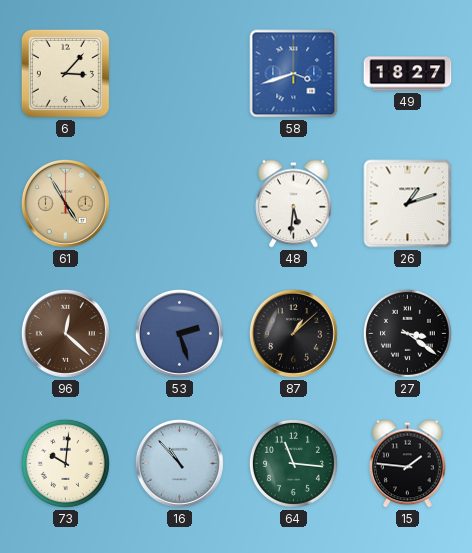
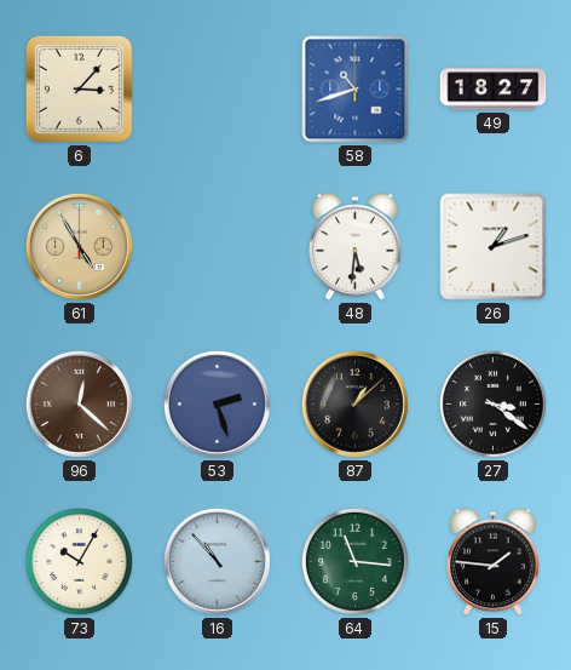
58: 3:42 -> 10:42
73: 10:01 -> 10:05
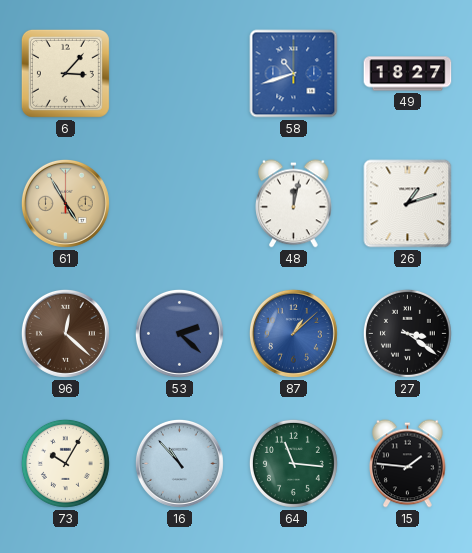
48: 5:31 -> 12:02
53: 2:27 -> 2:22
87 dial: black -> blue
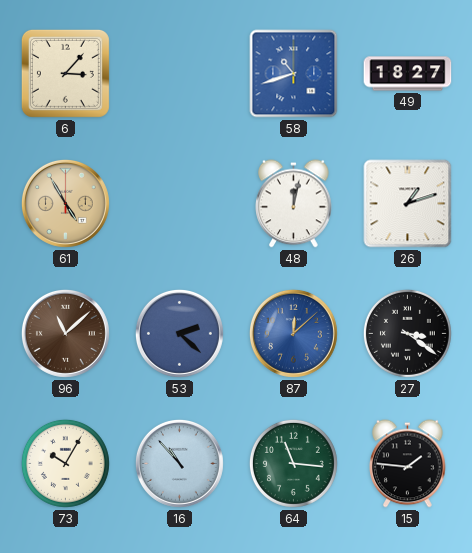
96: 12:22 -> 11:08
87: 1:08 -> 12:08
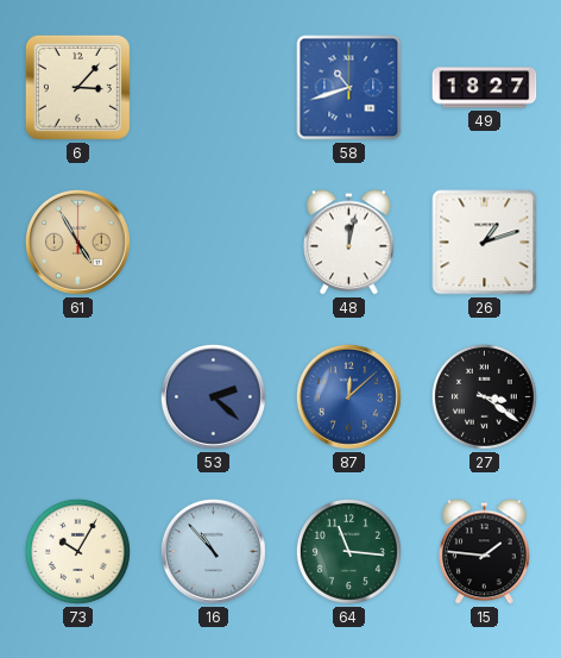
96: 11:08 -> none
